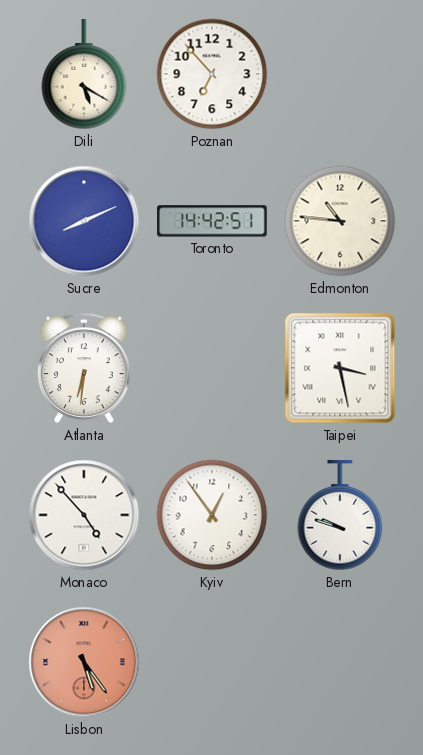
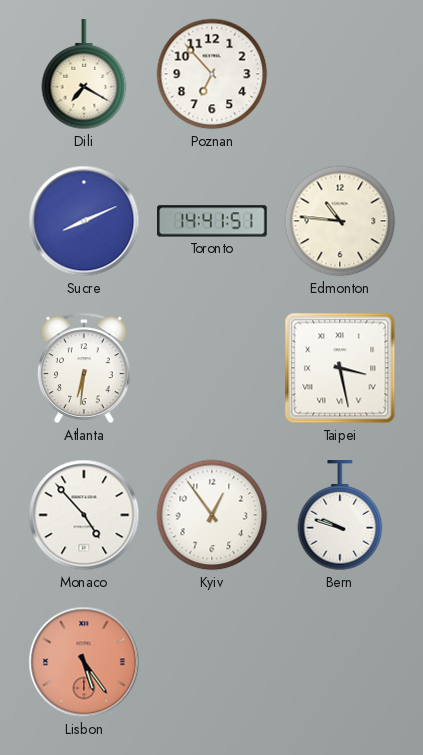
Dili: 5:20 -> 7:20
Toronto: 14:42 -> 14:41
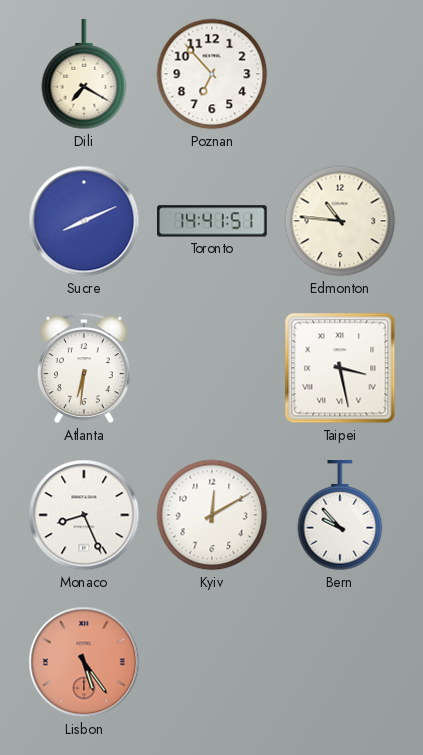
Monaco: 4:53 -> 8:26
Kyiv: 12:54 -> 12:10
Bern: 9:48 -> 9:53
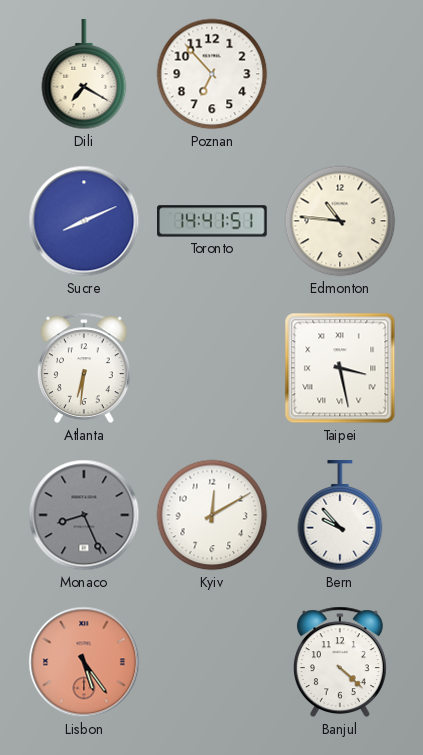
Monaco dial: white -> grey
Banjul: none -> 4:22
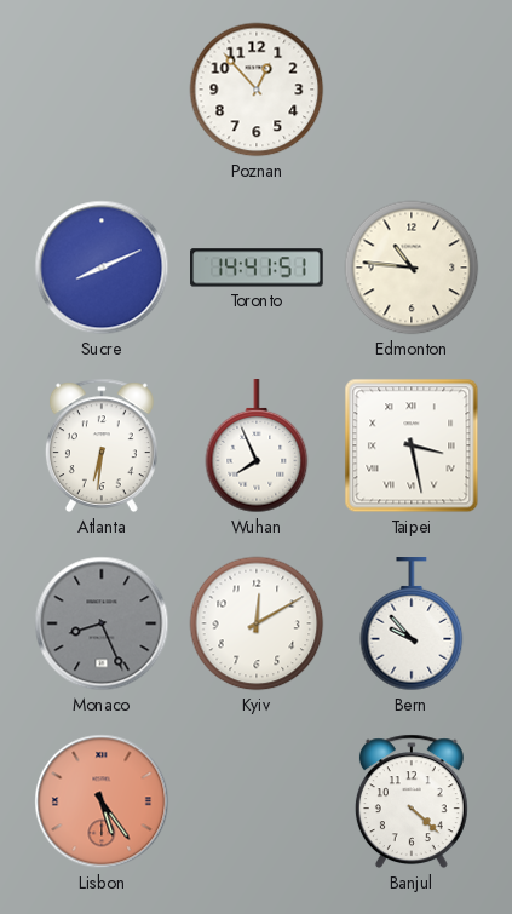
Dili: 7:20 -> none
Poznan: 6:53 -> 12:53
Wuhan: none -> 7:56
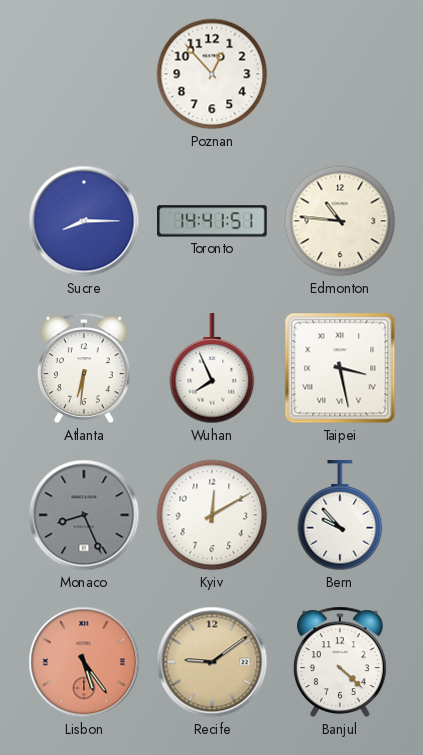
Sucre: 8:11 -> 8:15
Recife: none -> 9:09
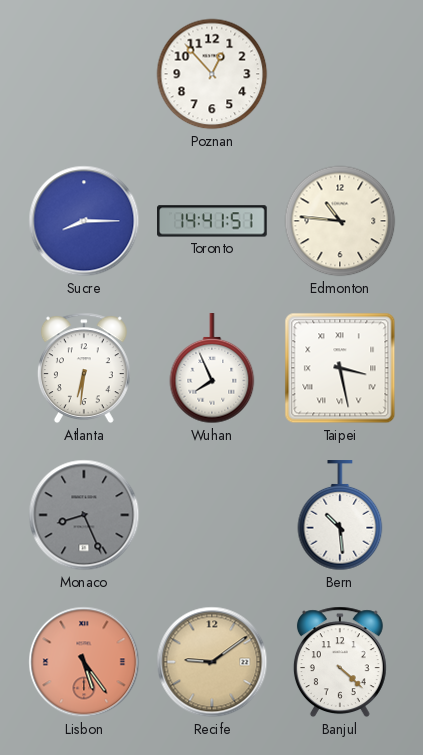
Kyiv: 12:10 -> none
Bern: 9:53 -> 10:29
